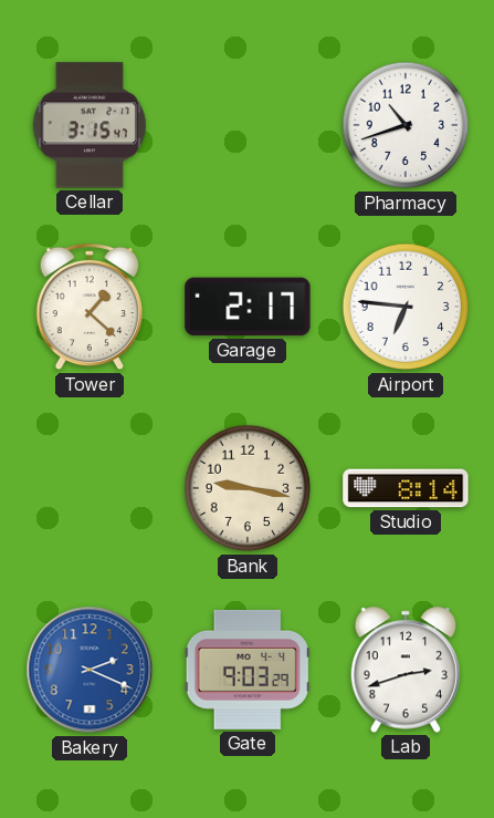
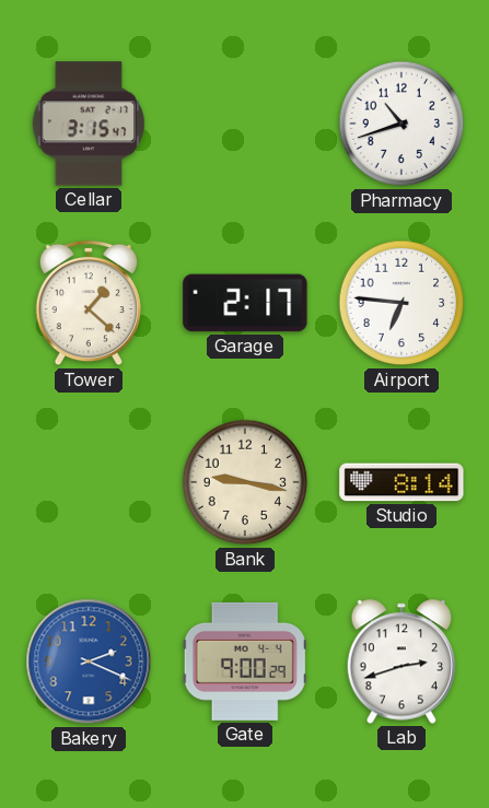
Gate: 9:03 -> 9:00
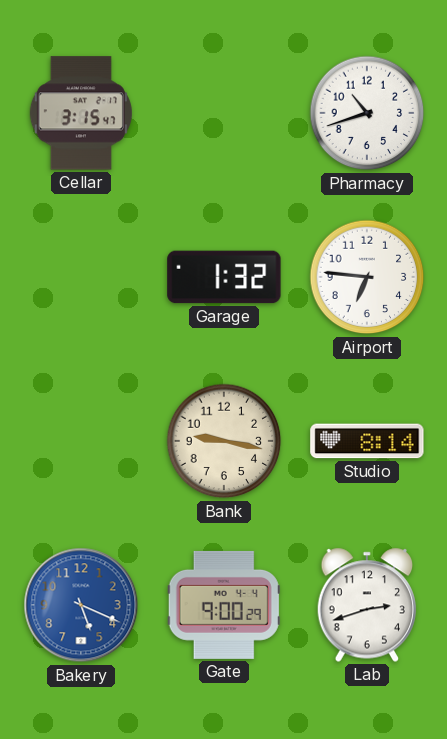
Tower: 1:22 -> none
Garage: 2:17 -> 1:32
Bakery: 2:19 -> 5:19
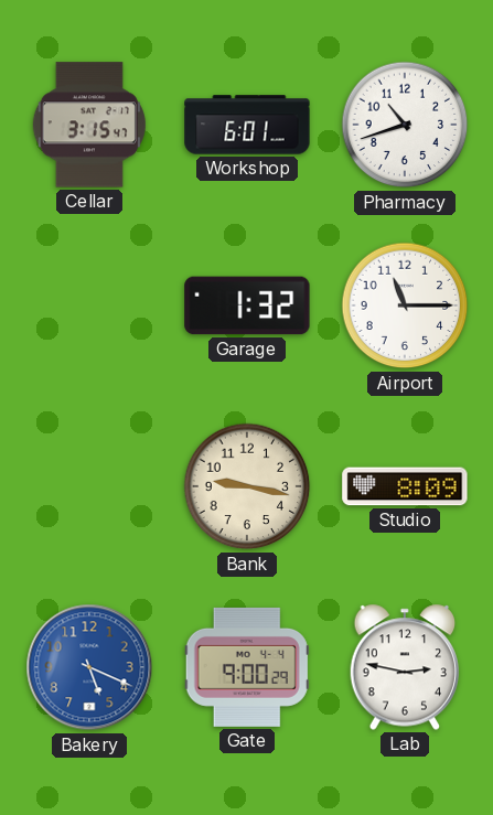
Workshop: none -> 6:01
Airport: 6:46 -> 11:15
Studio: 8:14 -> 8:09
Lab: 2:42 -> 2:47
